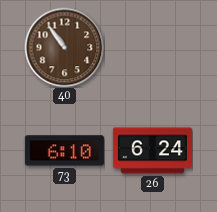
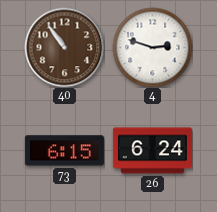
4: none -> 2:48
73: 6:10 -> 6:15
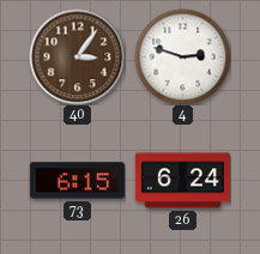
40: 10:54 -> 3:06
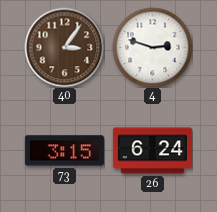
73: 6:15 -> 3:15
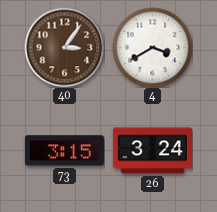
4: 2:48 -> 3:40
26: 6:24 -> 3:24
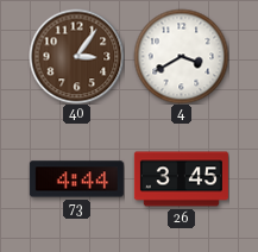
73: 3:15 -> 4:44
26: 3:24 -> 3:45
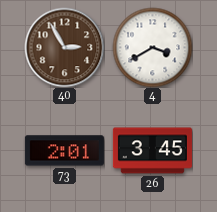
40: 3:06 -> 2:55
73: 4:44 -> 2:01
